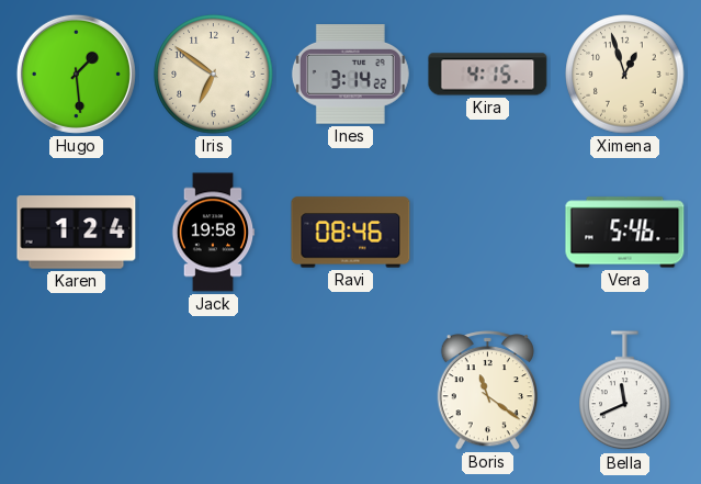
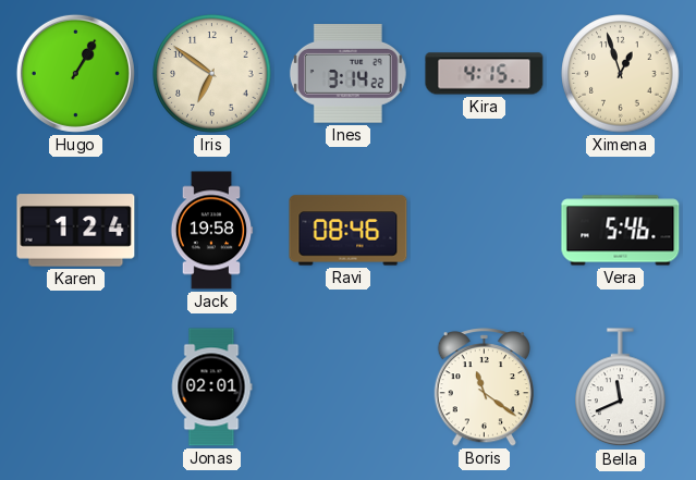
Hugo: 1:29 -> 1:05
Jonas: none -> 02:01
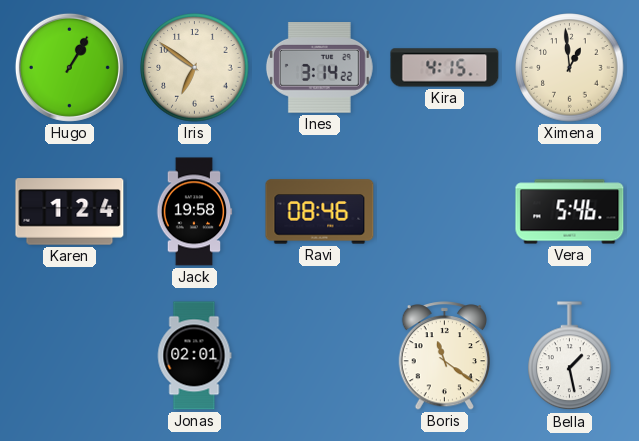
Ximena: 12:57 -> 12:59
Bella: 11:41 -> 1:28
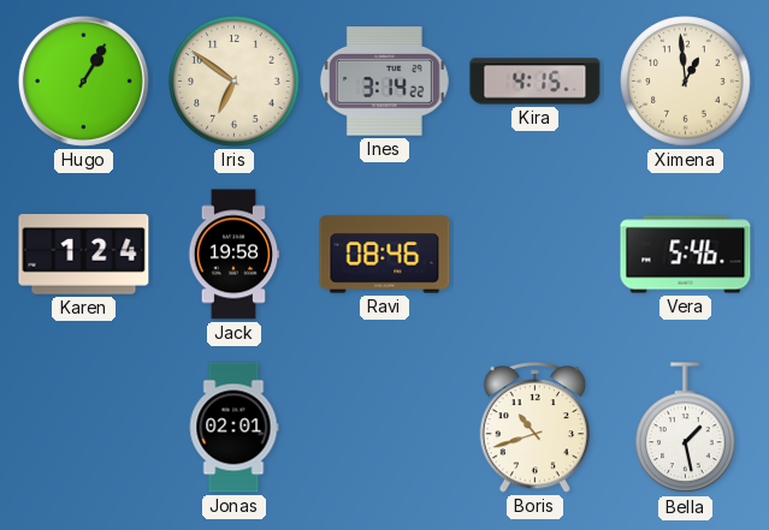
Boris: 11:21 -> 10:42
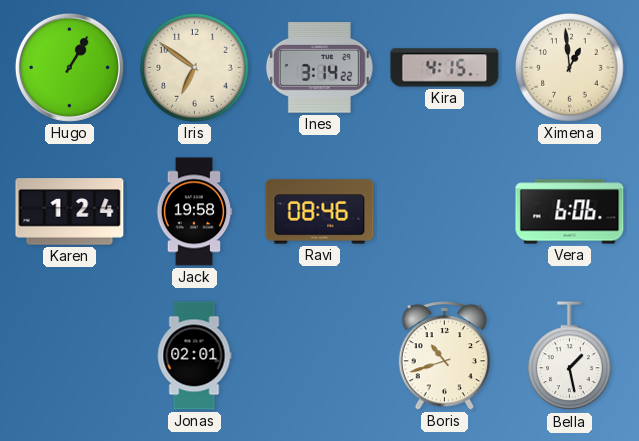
Vera: 5:46 -> 6:06
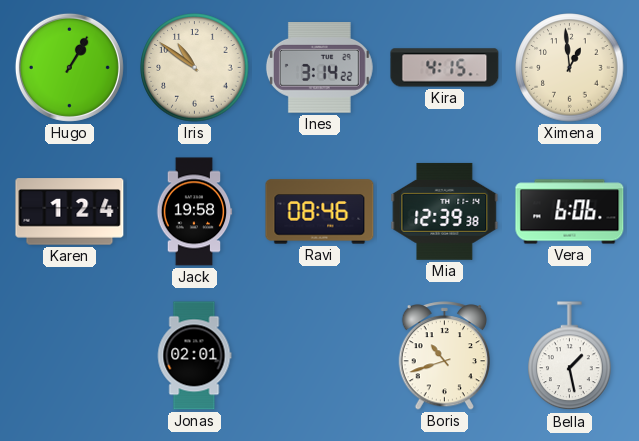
Iris: 6:51 -> 10:51
Mia: none -> 12:39
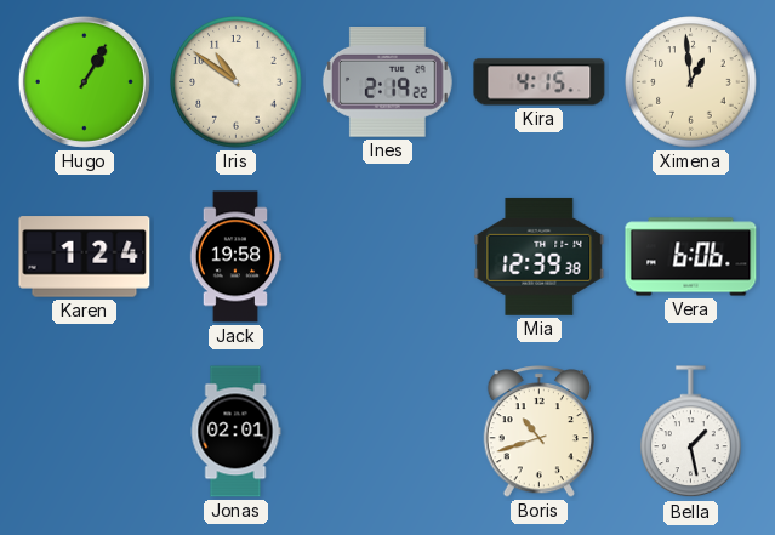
Ines: 3:14 -> 2:19
Ravi: 08:46 -> none
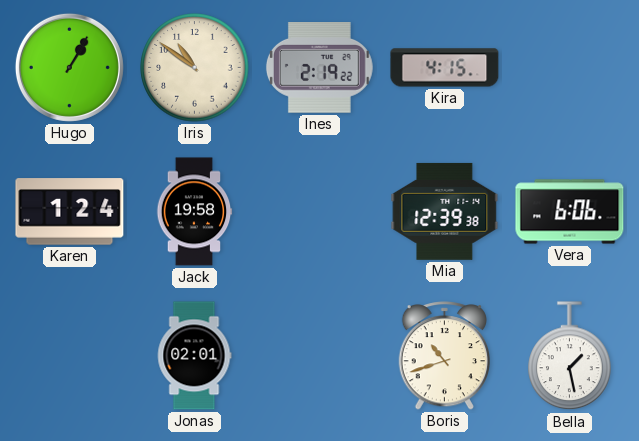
Ximena: 12:59 -> none
